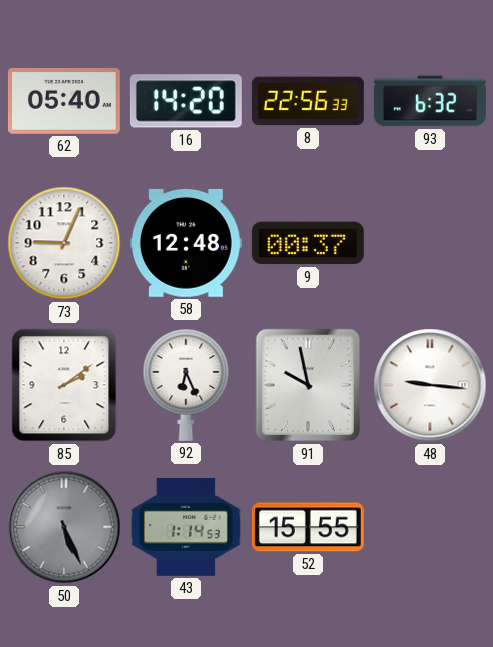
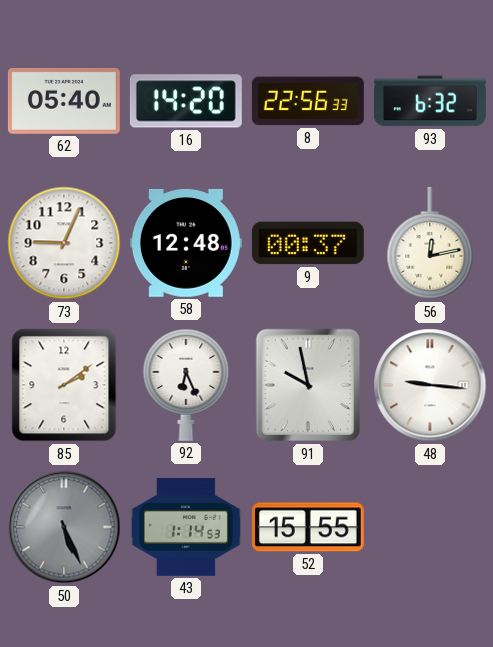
56: none -> 12:13
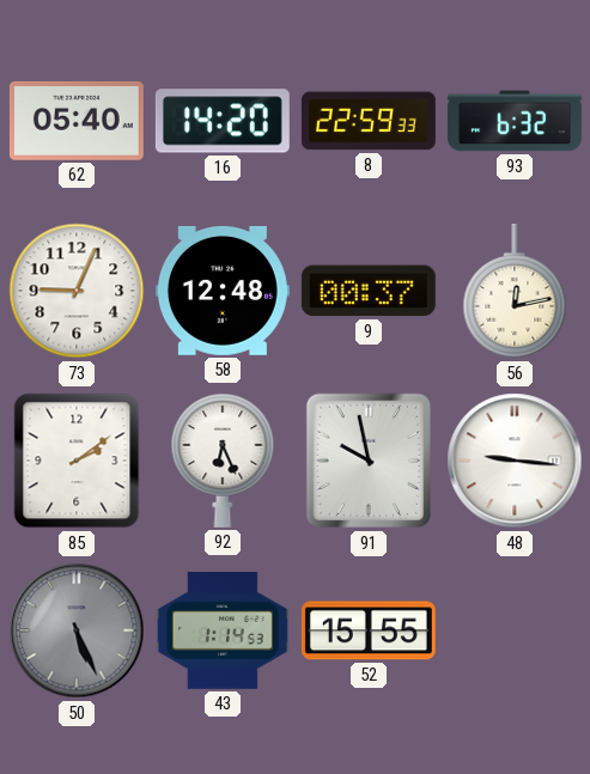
8: 22:56 -> 22:59
